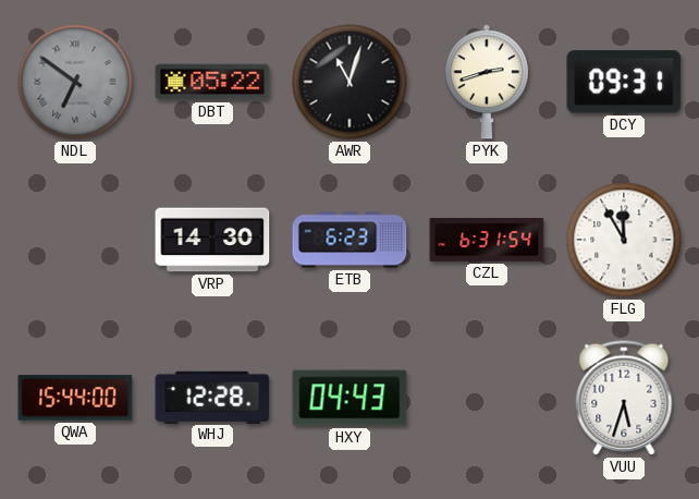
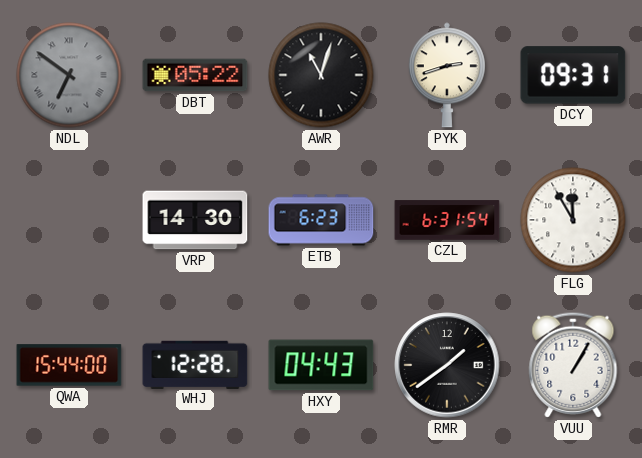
RMR: none -> 1:39
VUU: 5:33 -> 1:05
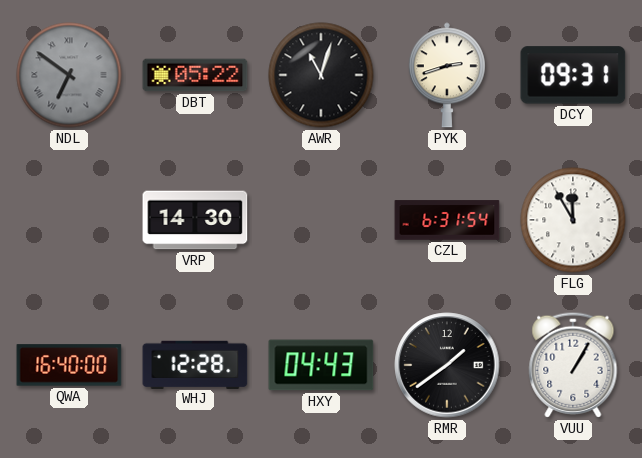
ETB: 6:23 -> none
QWA: 15:44 -> 16:40
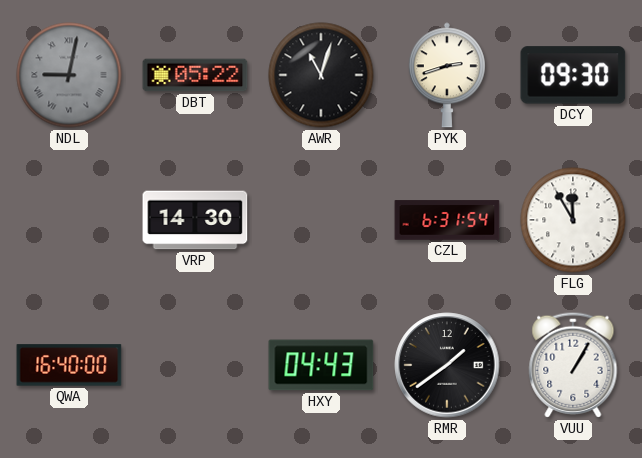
NDL: 6:51 -> 9:02
DCY: 09:31 -> 09:30
WHJ: 12:28 -> none
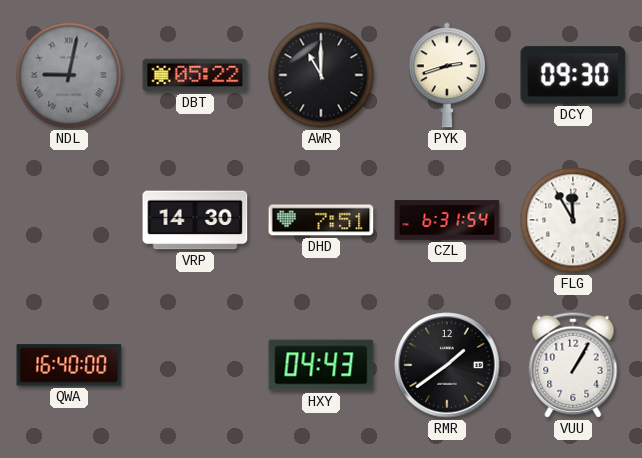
AWR: 11:03 -> 11:00
DHD: none -> 7:51
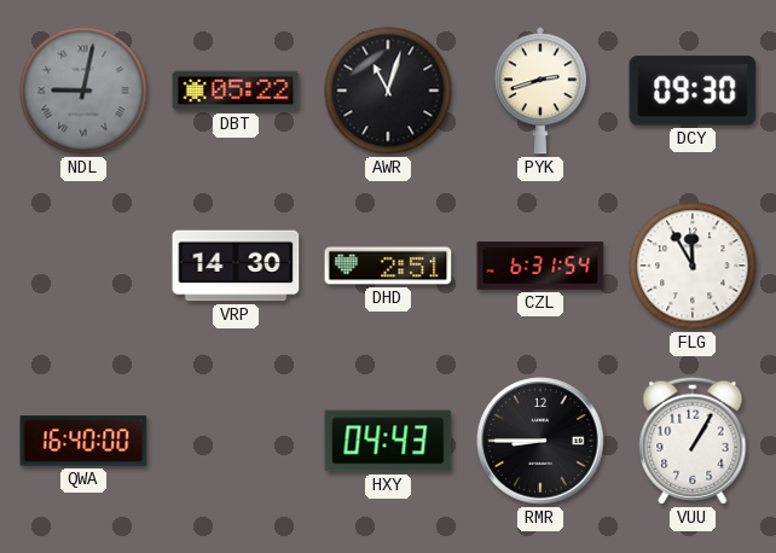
AWR: 11:00 -> 11:03
DHD: 7:51 -> 2:51
RMR: 1:39 -> 8:45
